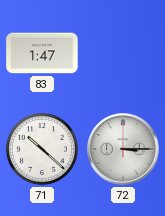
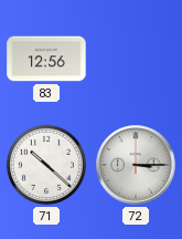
83: 1:47 -> 12:56
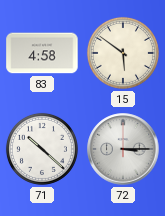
83: 12:56 -> 4:58
15: none -> 5:51
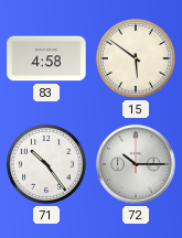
71: 10:22 -> 10:24
72: 3:15 -> 10:15
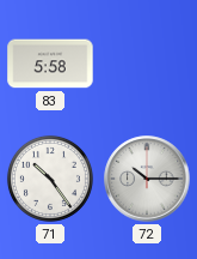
83: 4:58 -> 5:58
15: 5:51 -> none
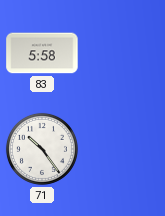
72: 10:15 -> none
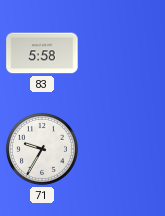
71: 10:24 -> 9:35
